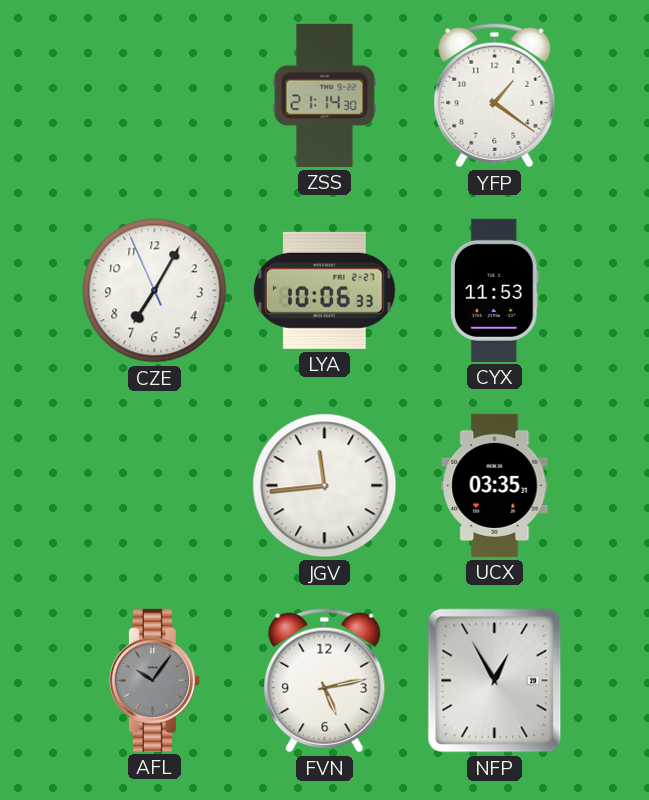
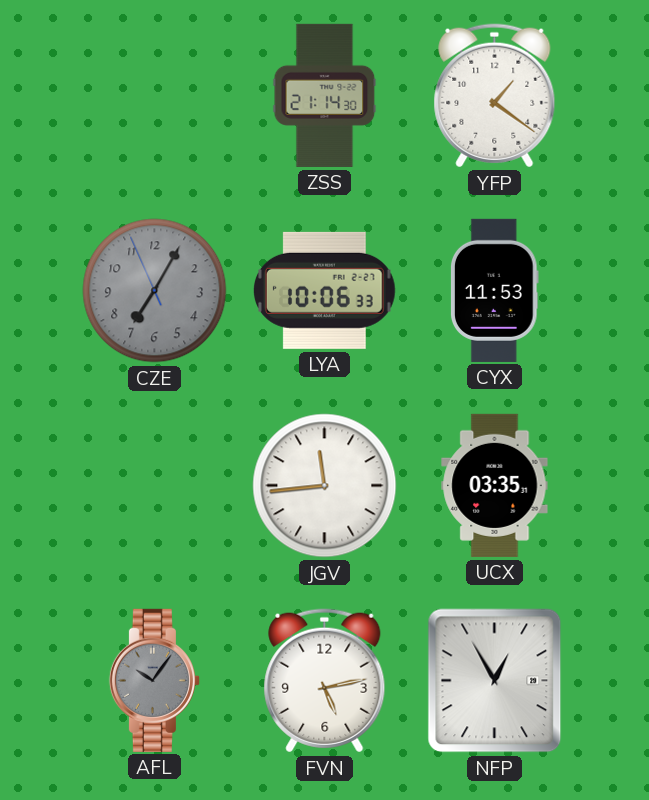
CZE dial: white -> grey
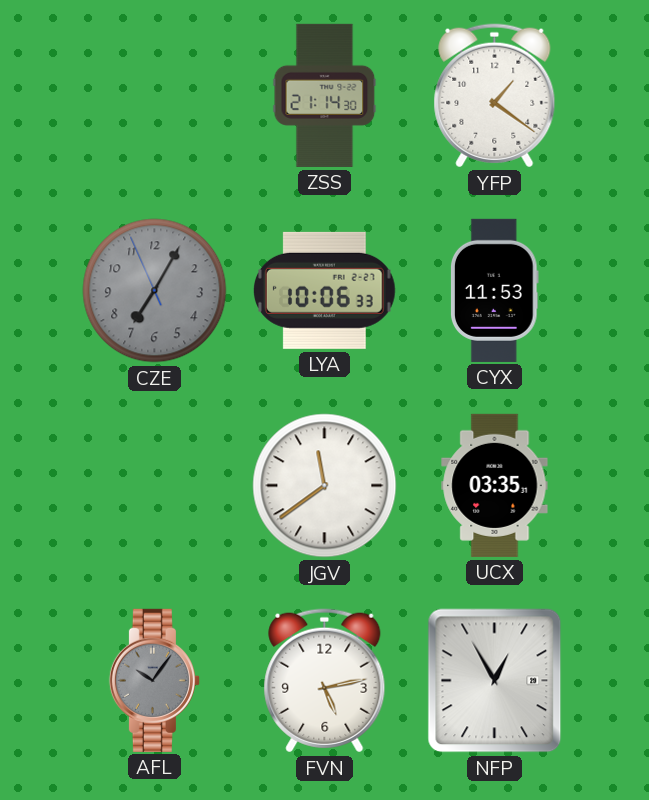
JGV: 11:44 -> 11:39
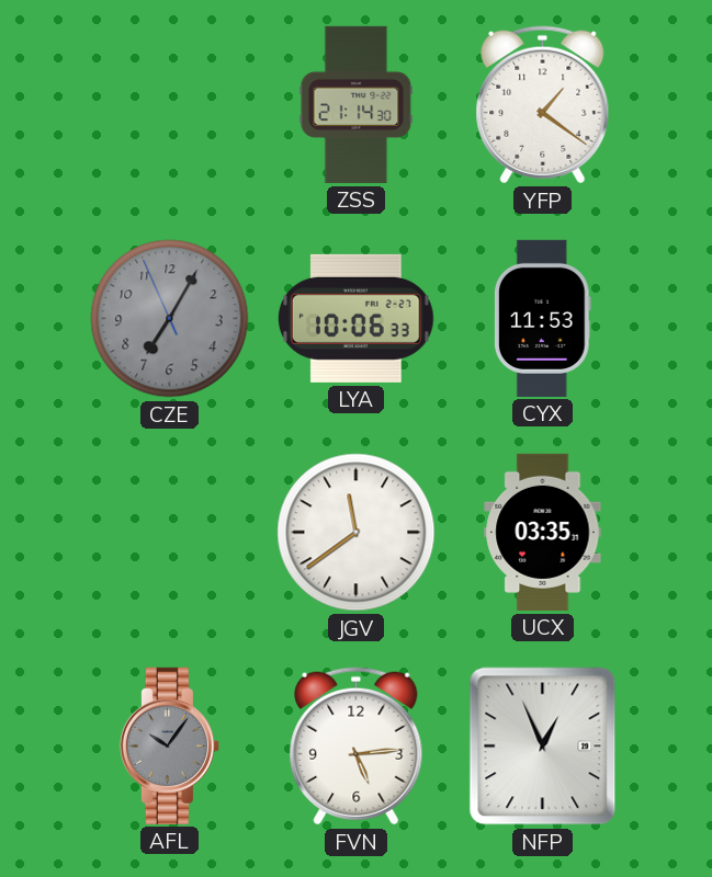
FVN: 5:13 -> 5:14
NFP: 12:55 -> 12:56
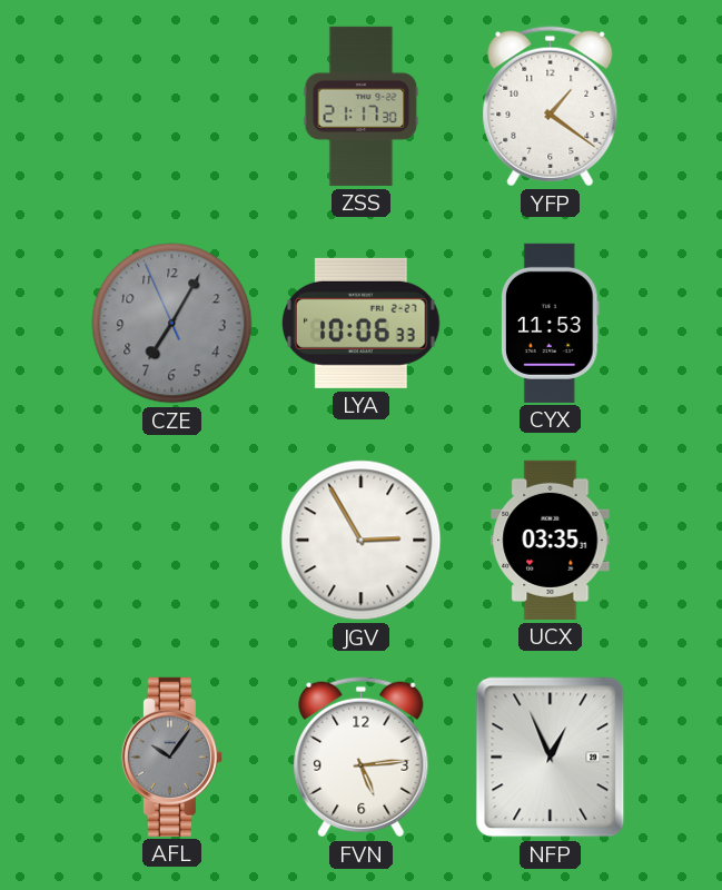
ZSS: 21:14 -> 21:17
JGV: 11:39 -> 2:55
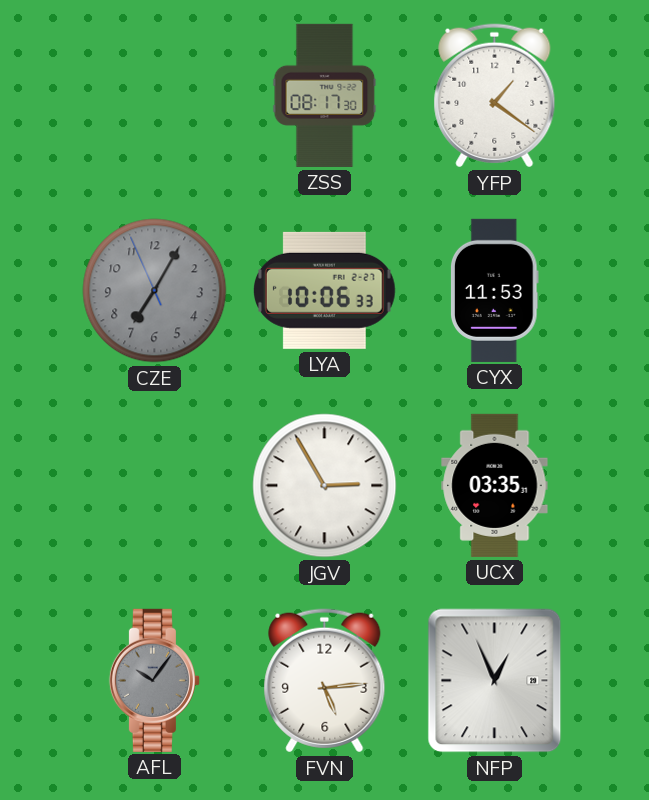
ZSS: 21:17 -> 08:17
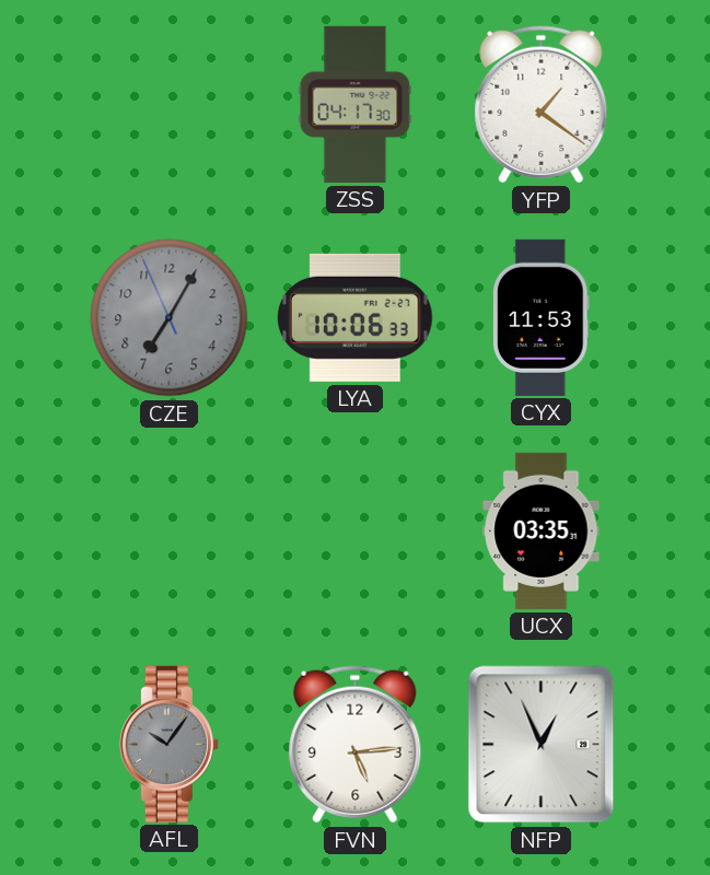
ZSS: 08:17 -> 04:17
JGV: 2:55 -> none
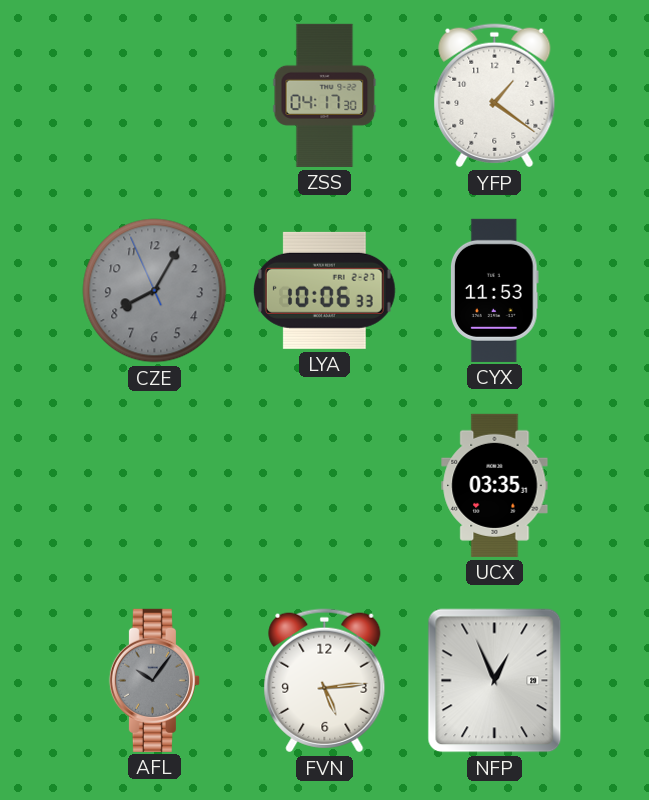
CZE: 7:04 -> 8:04
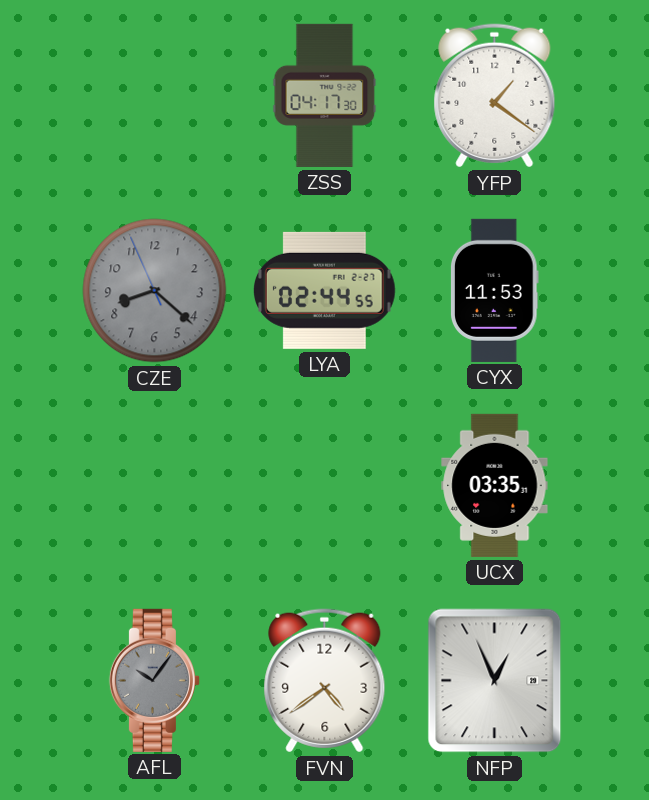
CZE: 8:04 -> 8:21
LYA: 10:06 -> 02:44
FVN: 5:14 -> 4:39
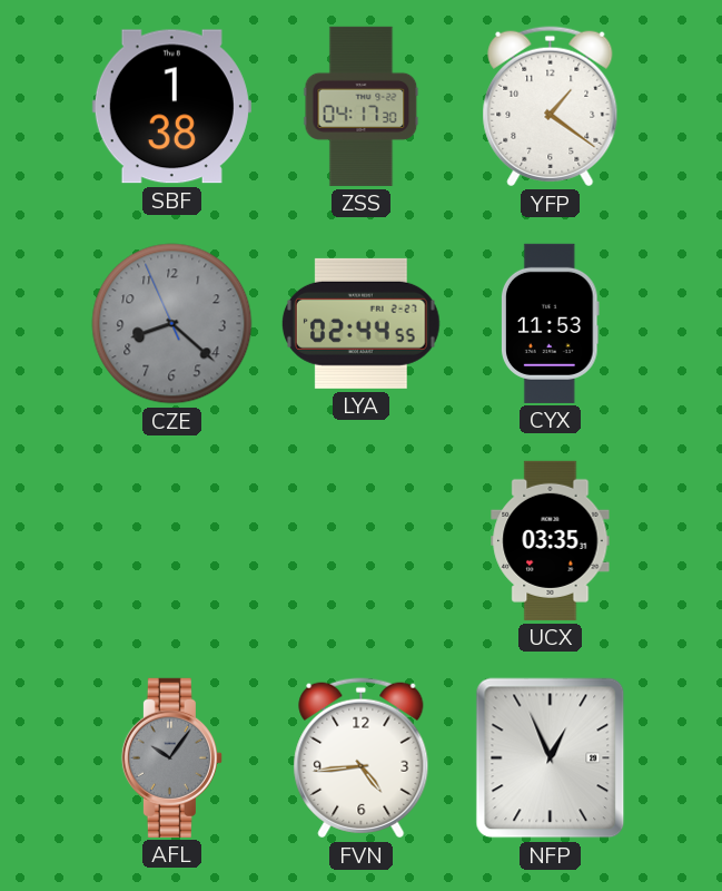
SBF: none -> 1:38
FVN: 4:39 -> 4:44
